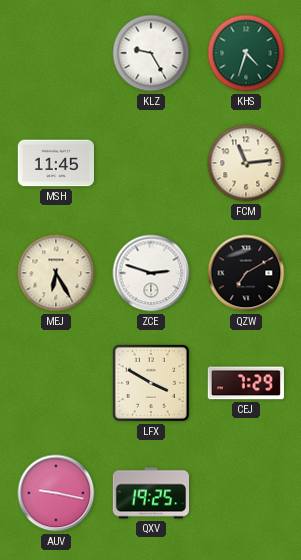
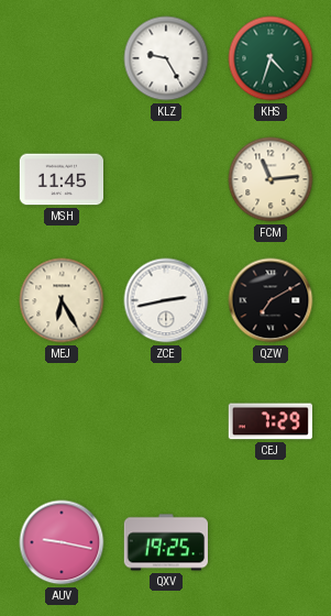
ZCE: 2:48 -> 2:43
LFX: 3:50 -> none
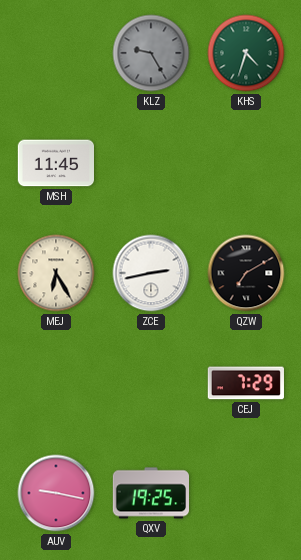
KLZ dial: white -> grey
FCM: 11:14 -> none
